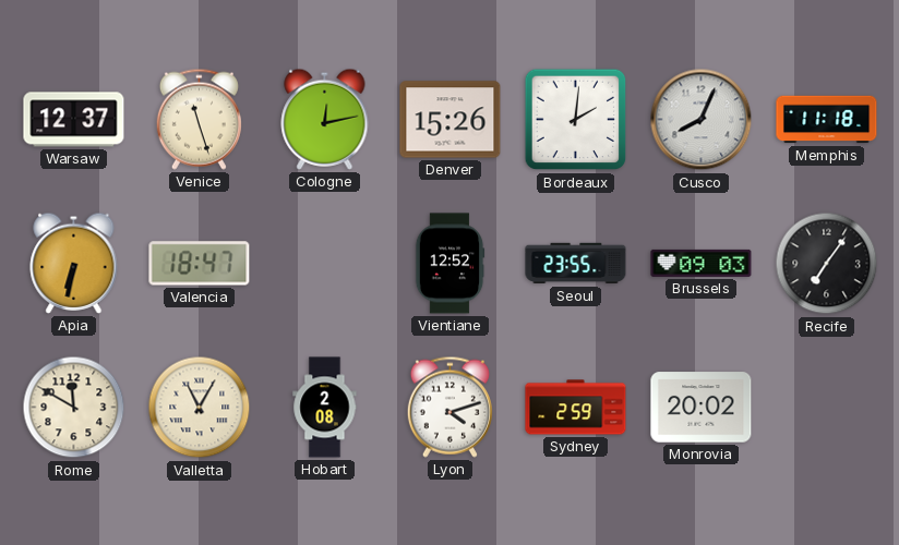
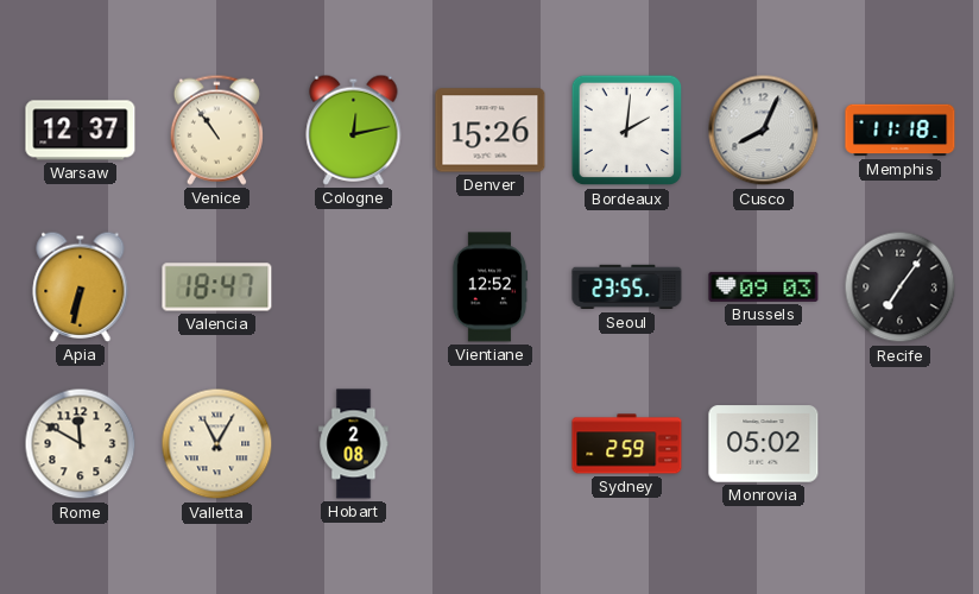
Venice: 11:27 -> 10:54
Lyon: 4:12 -> none
Monrovia: 20:02 -> 05:02
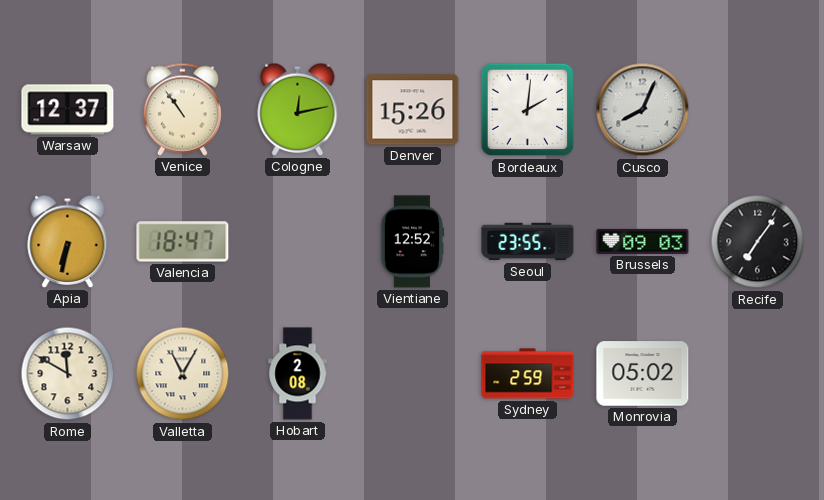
Memphis: 11:18 -> none
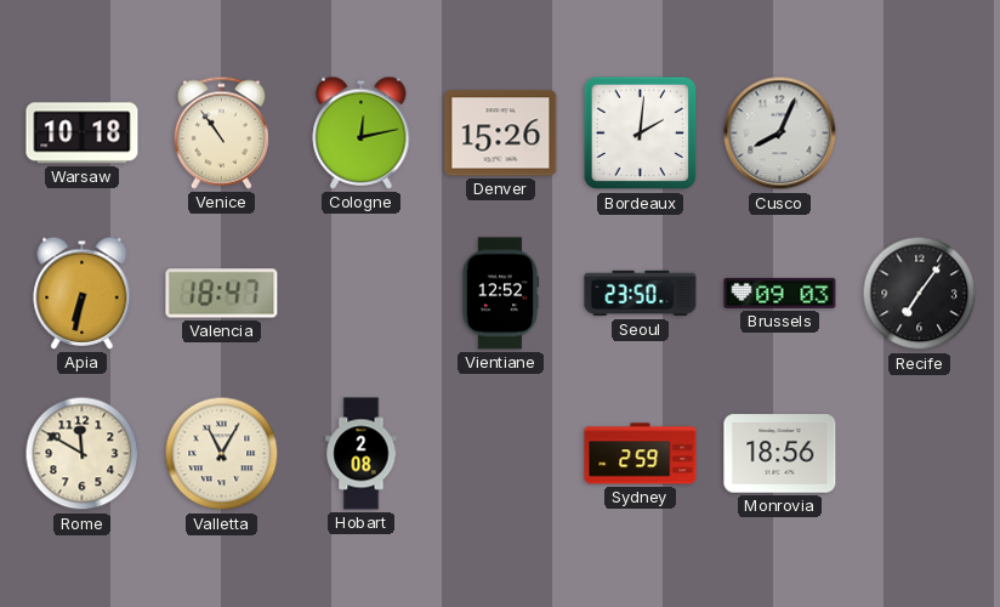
Warsaw: 12:37 -> 10:18
Seoul: 23:55 -> 23:50
Monrovia: 05:02 -> 18:56
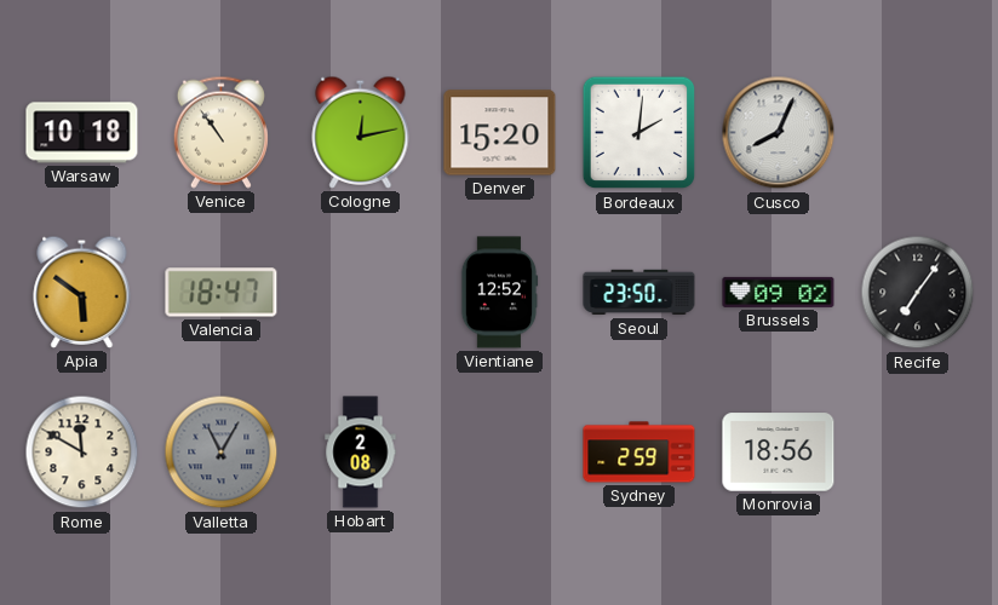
Denver: 15:26 -> 15:20
Apia: 6:32 -> 5:51
Brussels: 09:03 -> 09:02
Valletta dial: cream -> grey
